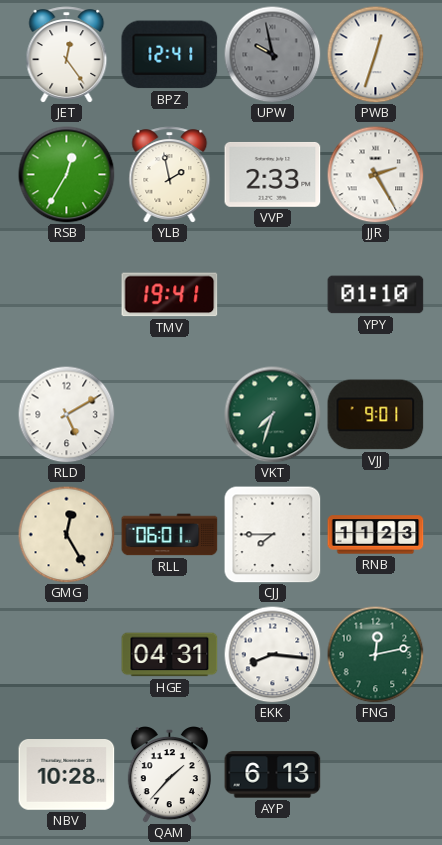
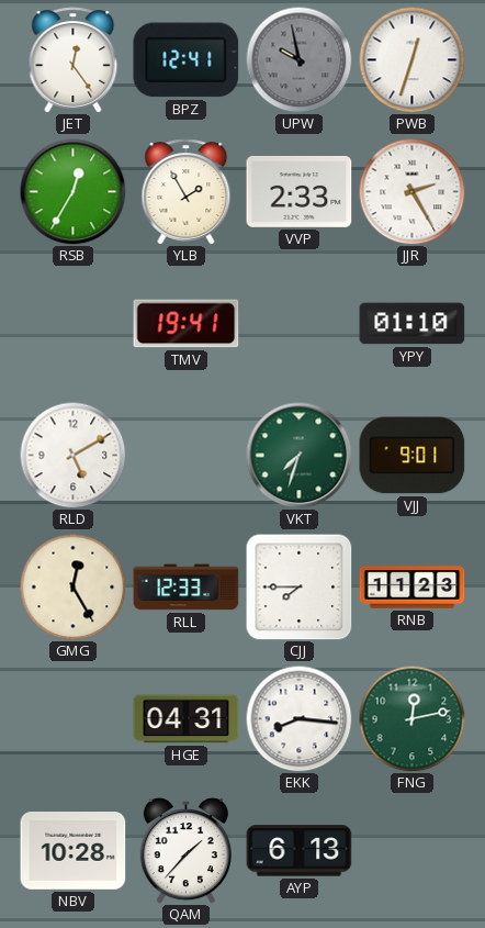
YLB: 1:58 -> 1:55
RLL: 06:01 -> 12:33
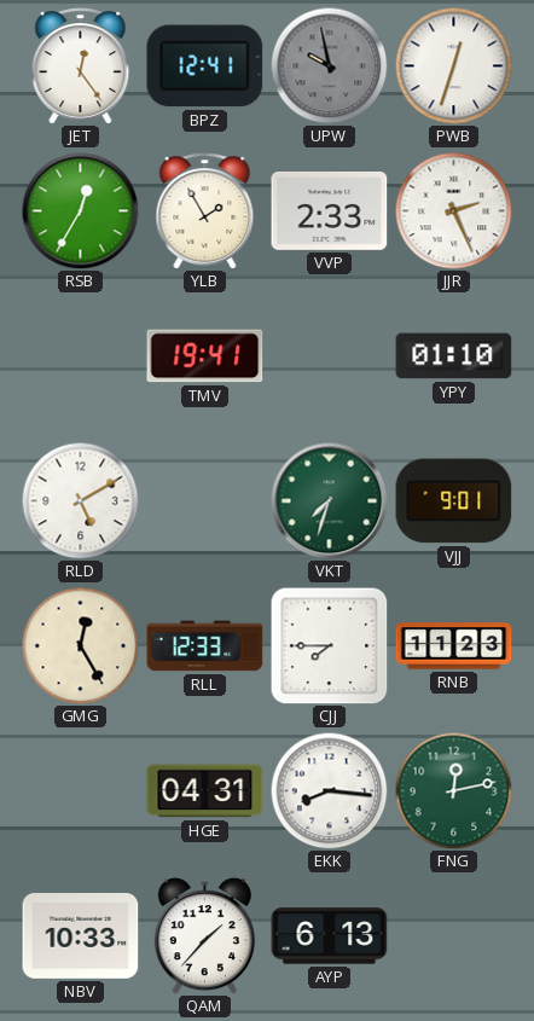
JJR: 2:25 -> 2:26
NBV: 10:28 -> 10:33
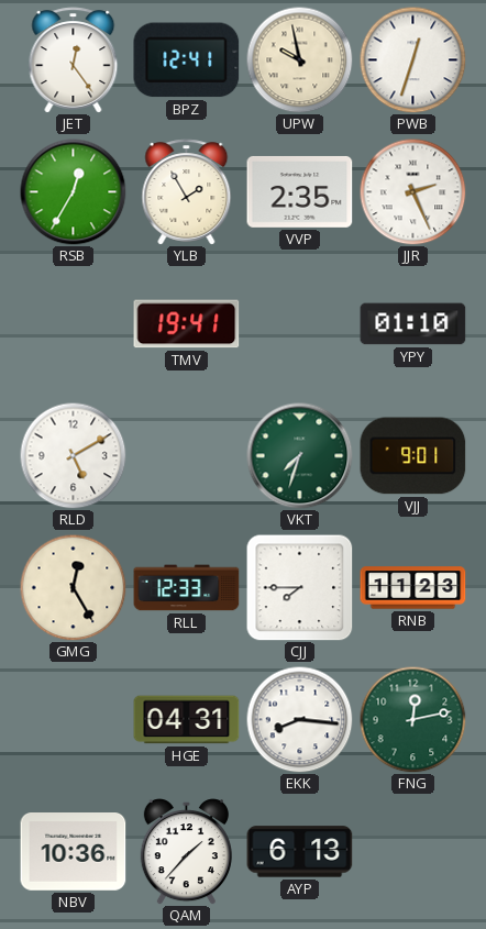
UPW dial: grey -> cream
VVP: 2:33 -> 2:35
NBV: 10:33 -> 10:36
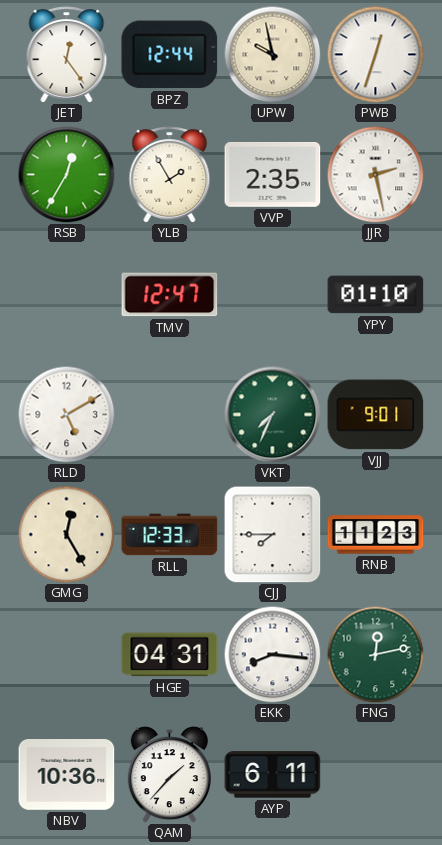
BPZ: 12:41 -> 12:44
JJR: 2:26 -> 2:28
TMV: 19:41 -> 12:47
VKT: 7:33 -> 7:34
AYP: 6:13 -> 6:11
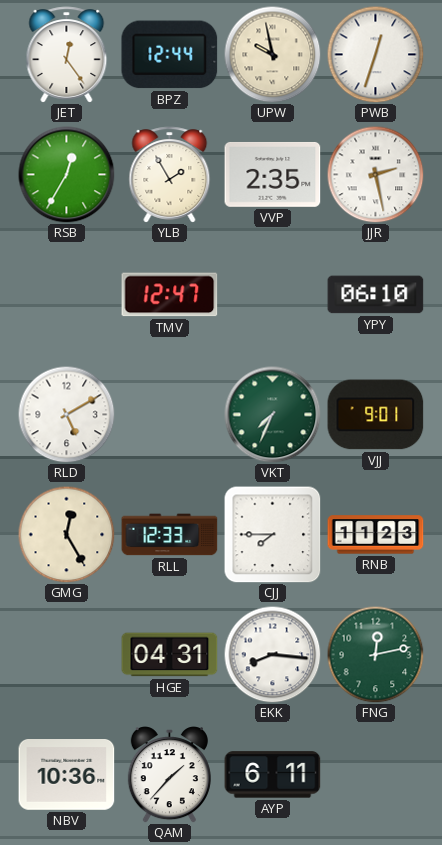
YPY: 01:10 -> 06:10
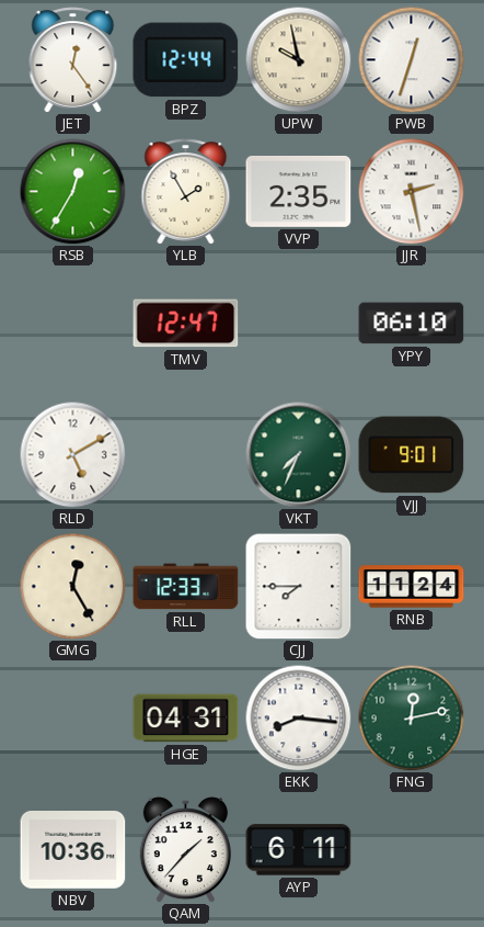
RNB: 11:23 -> 11:24
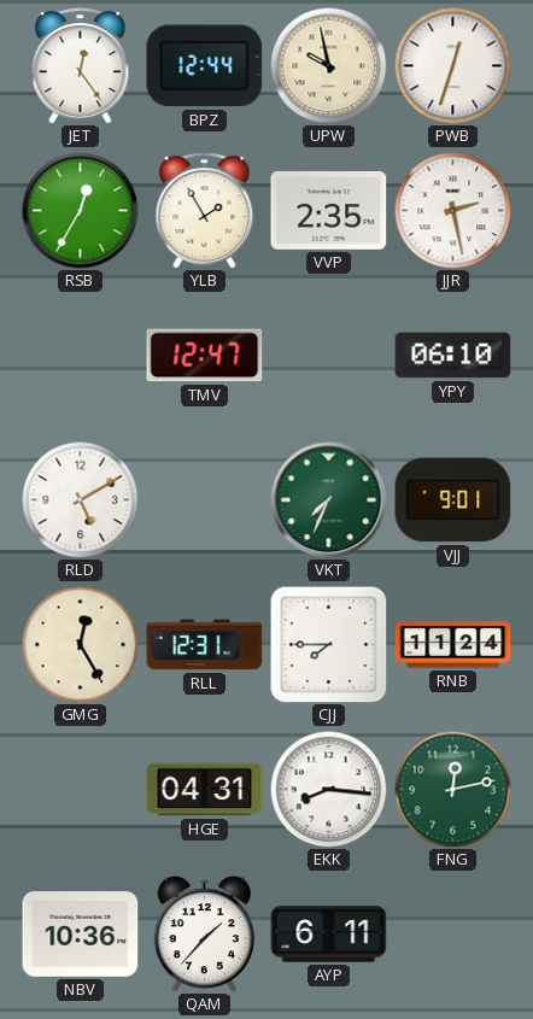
RLL: 12:33 -> 12:31
